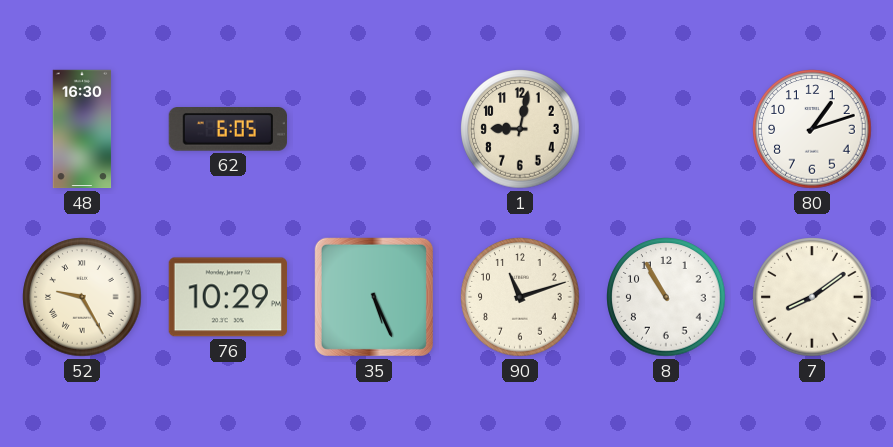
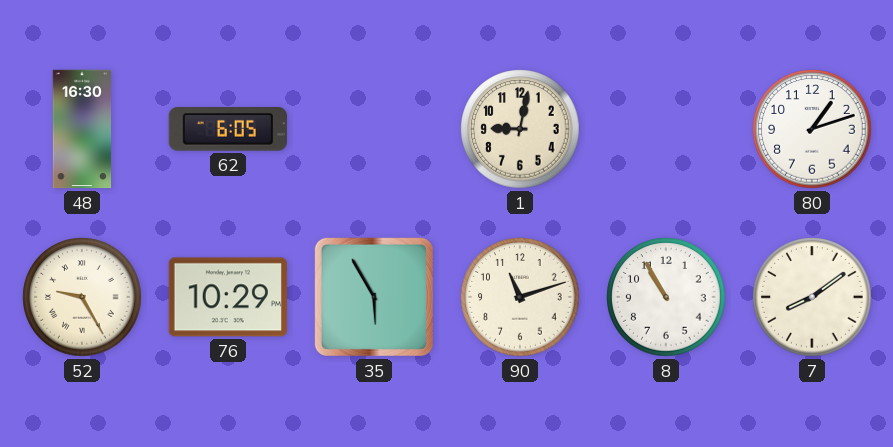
35: 5:26 -> 5:55
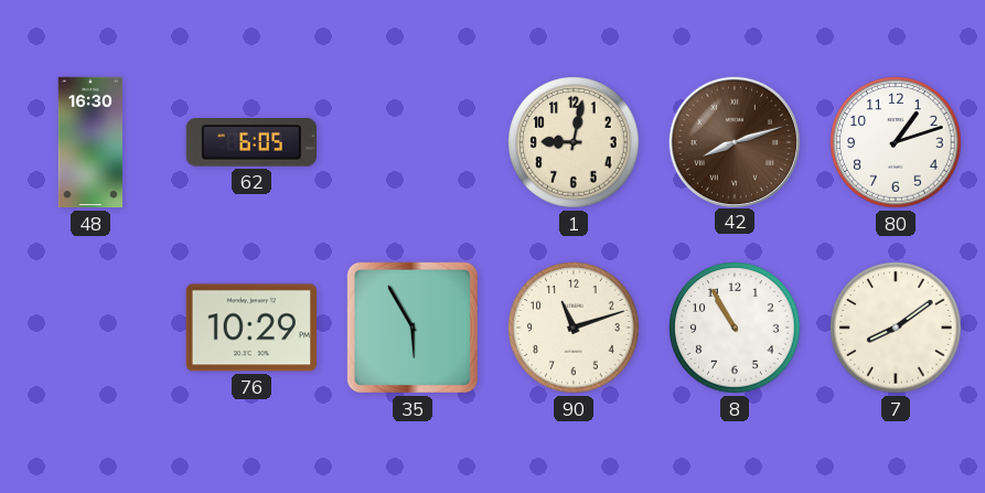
42: none -> 8:12
52: 9:25 -> none
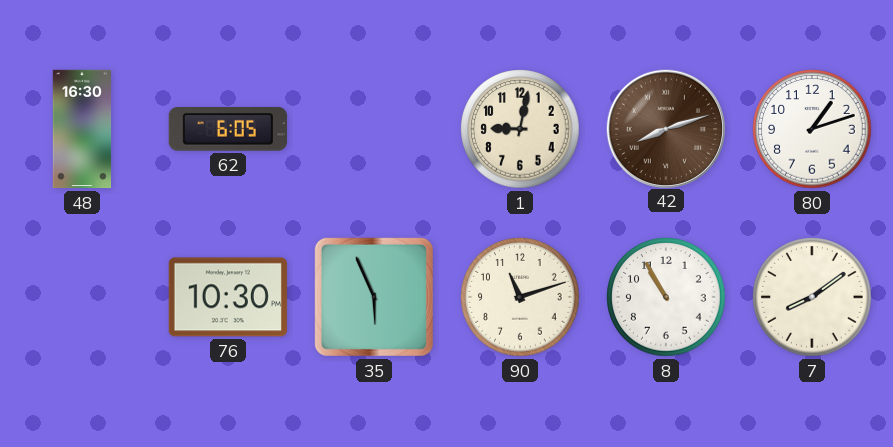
76: 10:29 -> 10:30
35: 5:55 -> 5:56
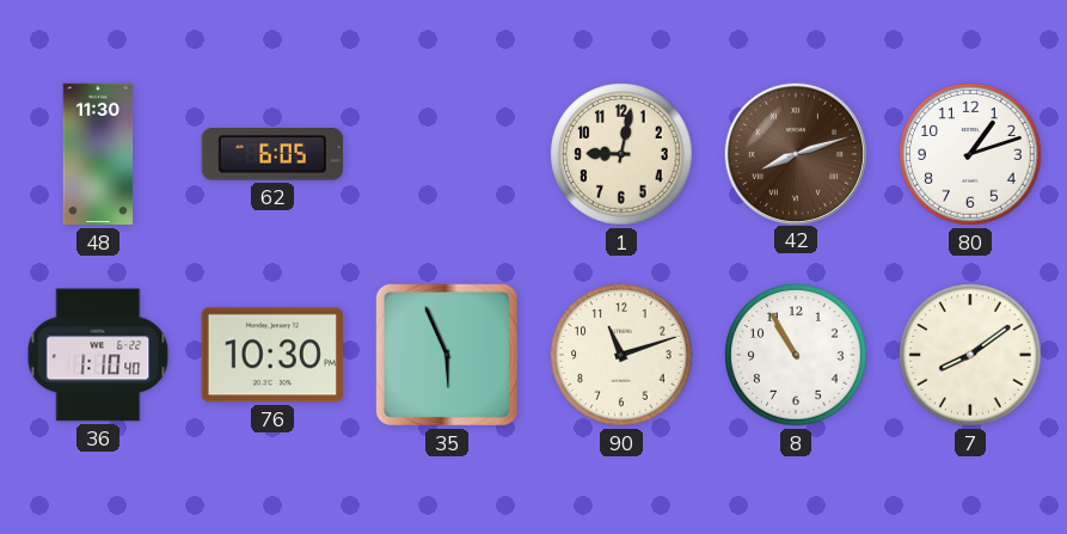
48: 16:30 -> 11:30
36: none -> 1:10
